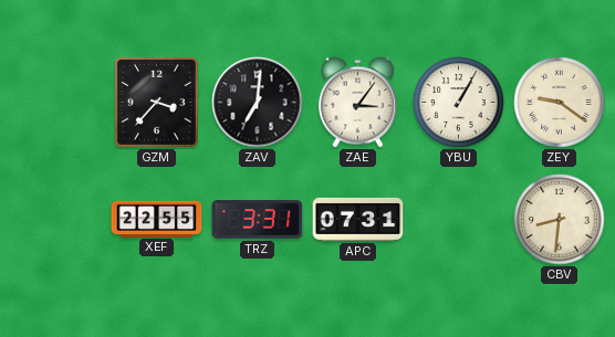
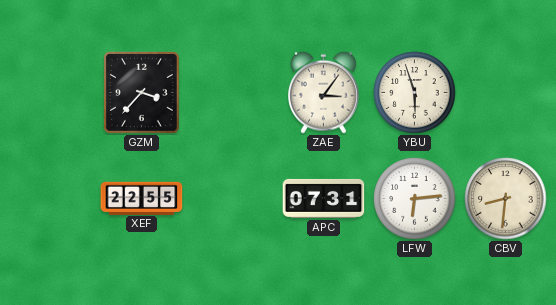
ZAV: 7:01 -> none
YBU: 1:05 -> 5:57
ZEY: 9:21 -> none
TRZ: 3:31 -> none
LFW: none -> 6:14
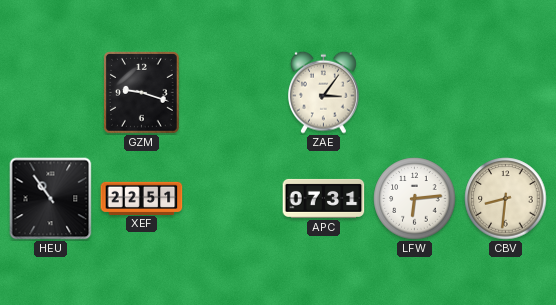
GZM: 3:37 -> 9:18
YBU: 5:57 -> none
HEU: none -> 10:54
XEF: 22:55 -> 22:51
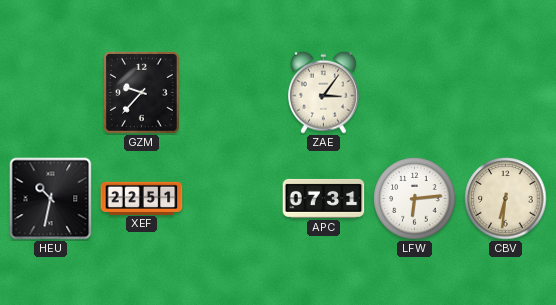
GZM: 9:18 -> 9:37
HEU: 10:54 -> 10:32
CBV: 8:31 -> 6:31
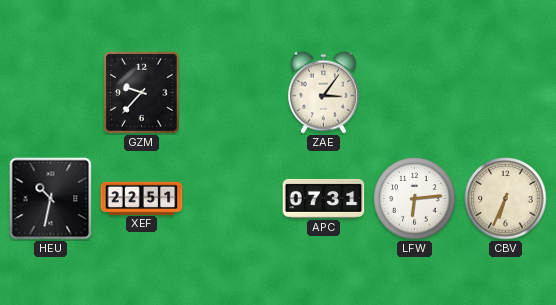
CBV: 6:31 -> 6:34
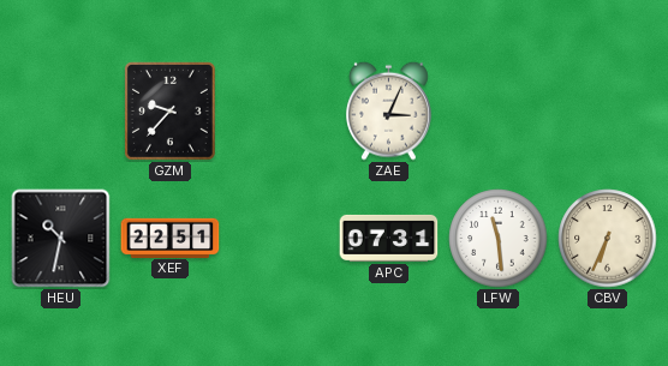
ZAE: 3:06 -> 3:04
LFW: 6:14 -> 11:29
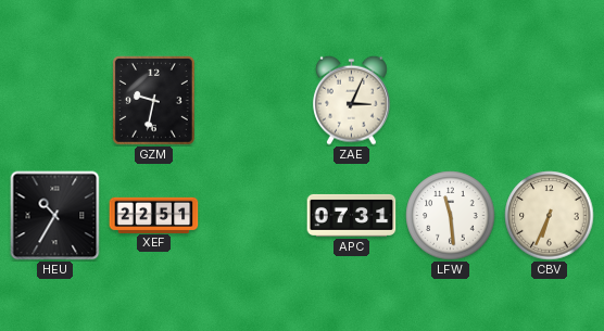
GZM: 9:37 -> 9:32
HEU: 10:32 -> 10:35
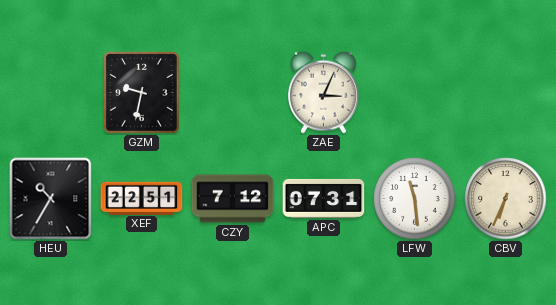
CZY: none -> 7:12
